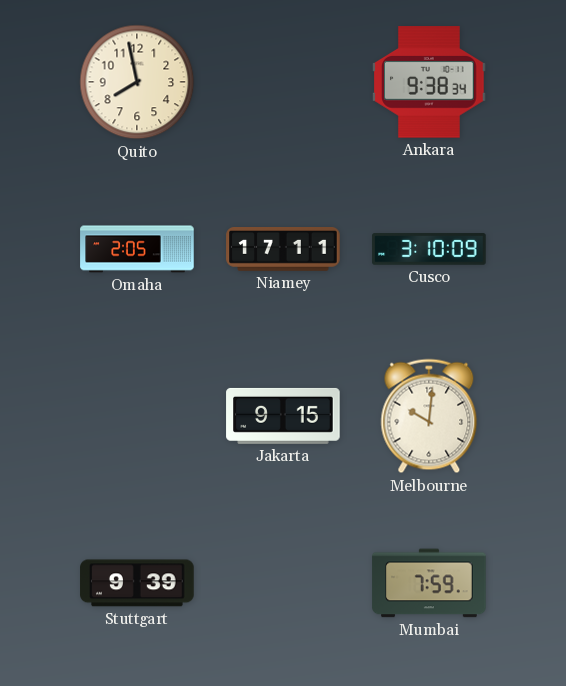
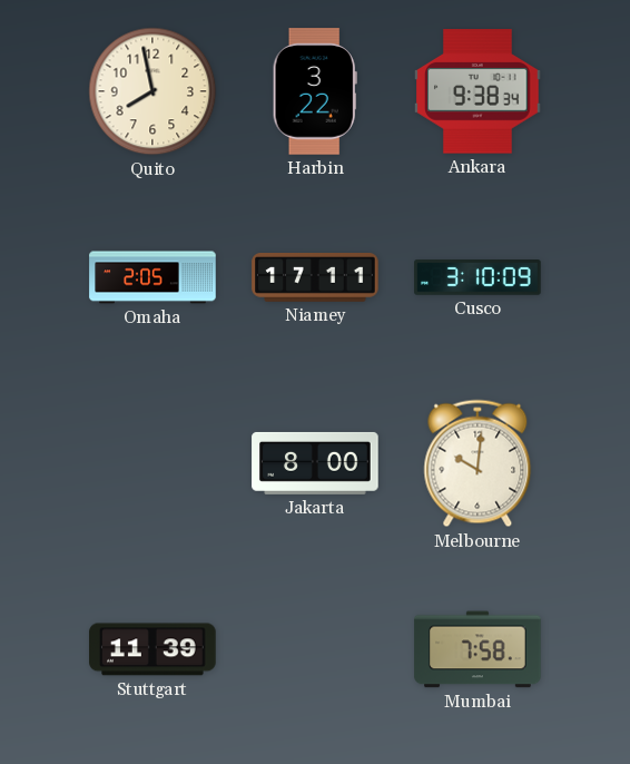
Harbin: none -> 3:22
Jakarta: 9:15 -> 8:00
Stuttgart: 9:39 -> 11:39
Mumbai: 7:59 -> 7:58
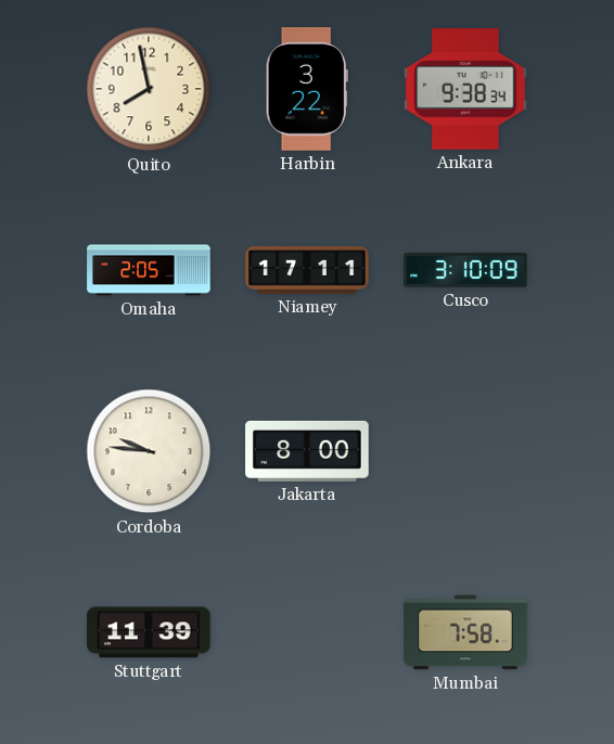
Cordoba: none -> 9:46
Melbourne: 10:01 -> none
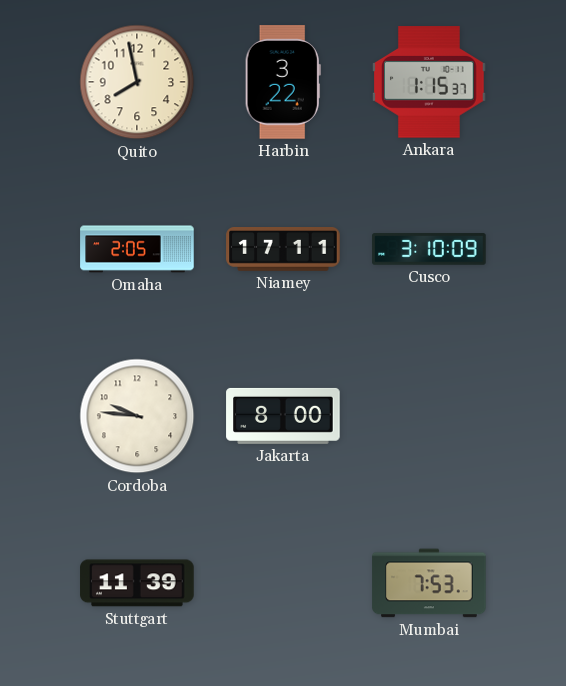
Ankara: 9:38 -> 1:15
Mumbai: 7:58 -> 7:53
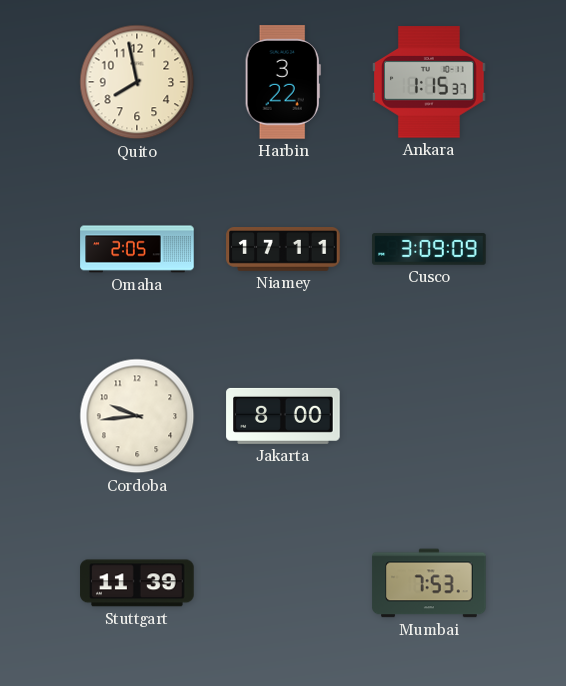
Cusco: 3:10 -> 3:09
Cordoba: 9:46 -> 9:44
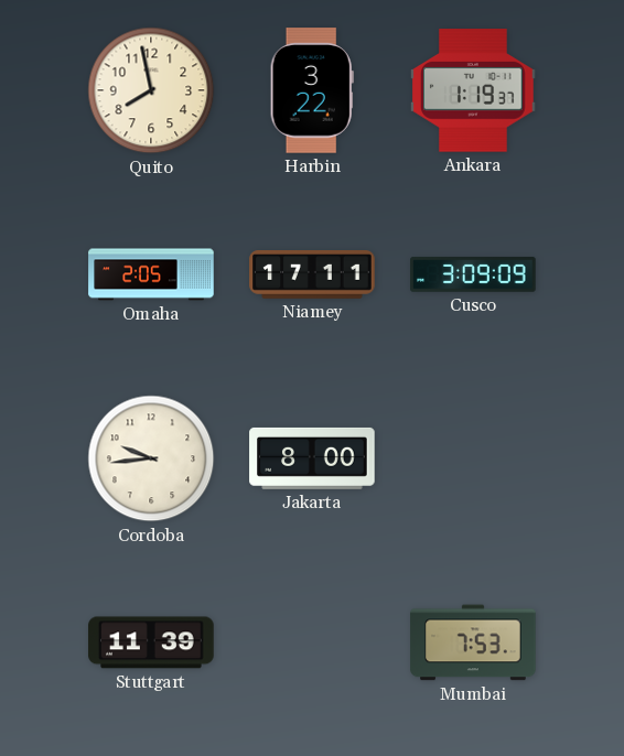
Ankara: 1:15 -> 1:19
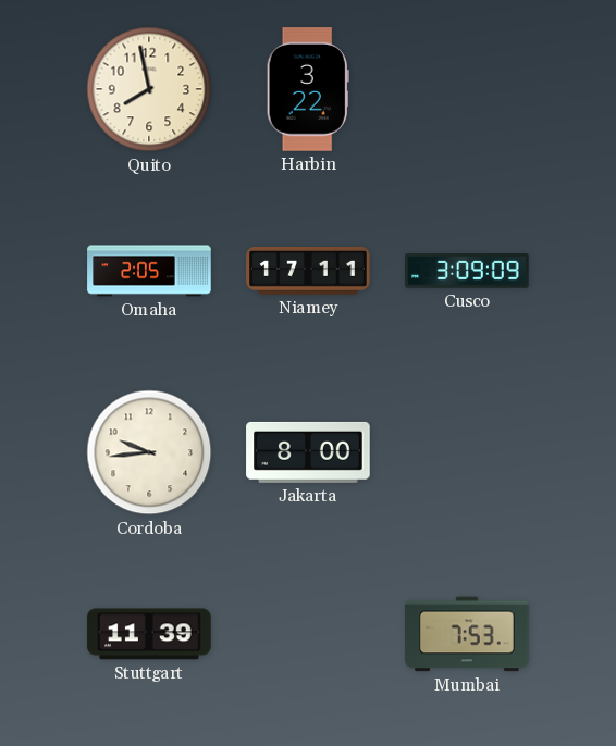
Ankara: 1:19 -> none
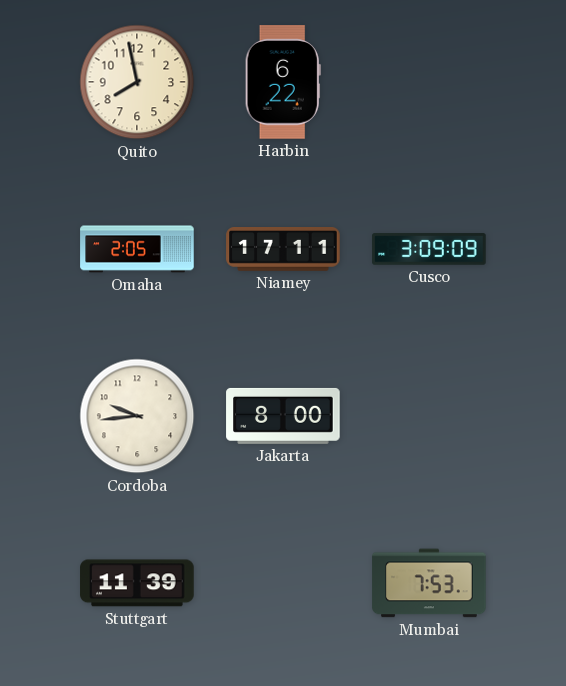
Harbin: 3:22 -> 6:22
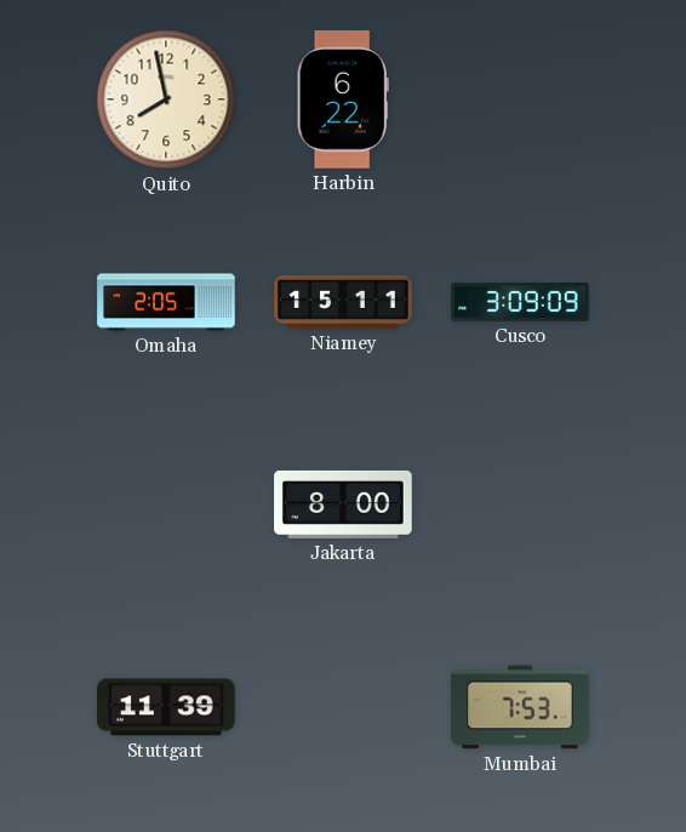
Niamey: 17:11 -> 15:11
Cordoba: 9:44 -> none
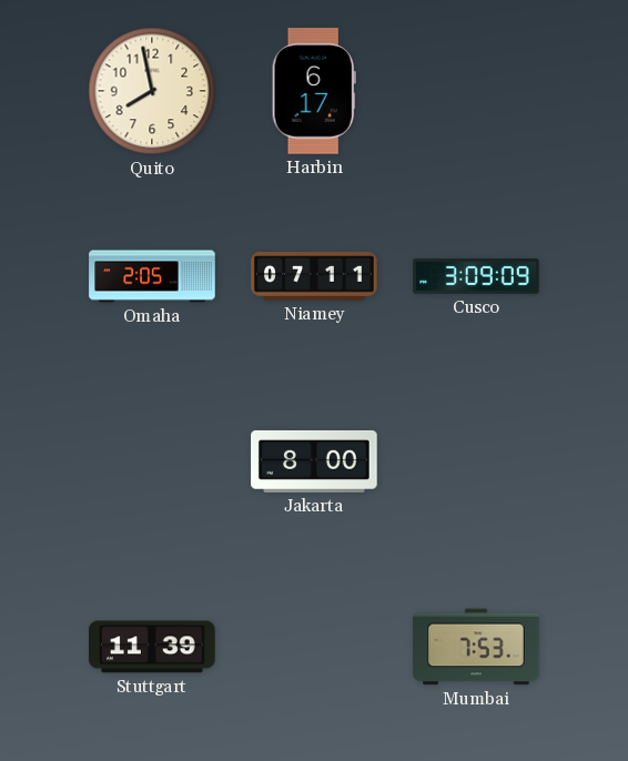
Harbin: 6:22 -> 6:17
Niamey: 15:11 -> 07:11
